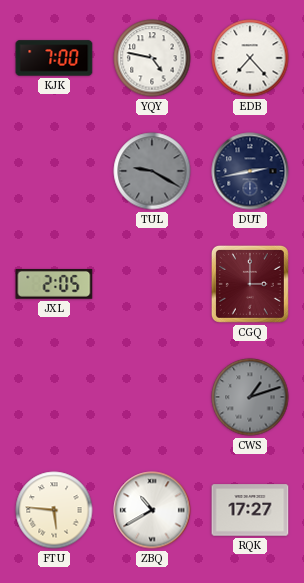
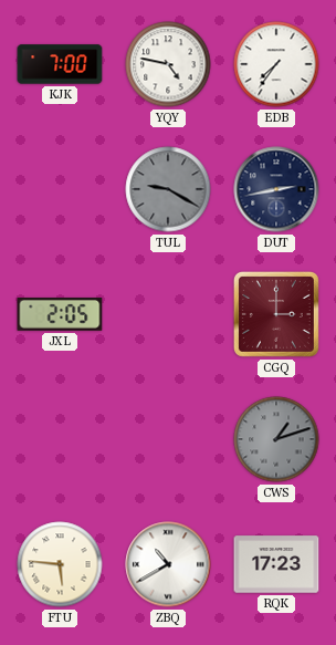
EDB: 7:23 -> 7:36
RQK: 17:27 -> 17:23
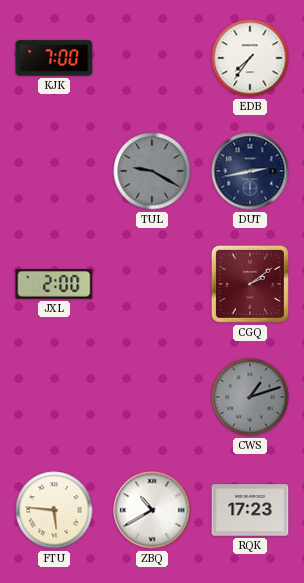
YQY: 4:47 -> none
JXL: 2:05 -> 2:00
CGQ: 3:00 -> 2:09
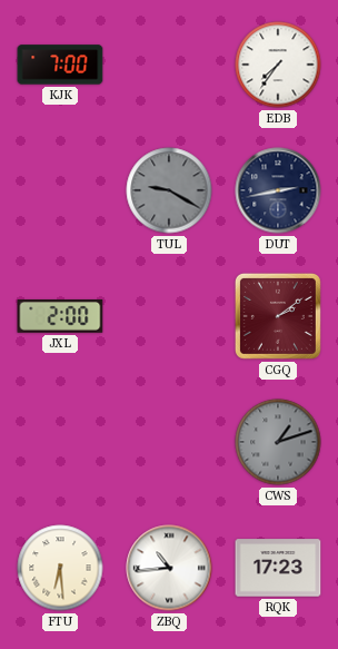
FTU: 5:46 -> 6:29
ZBQ: 10:40 -> 10:44
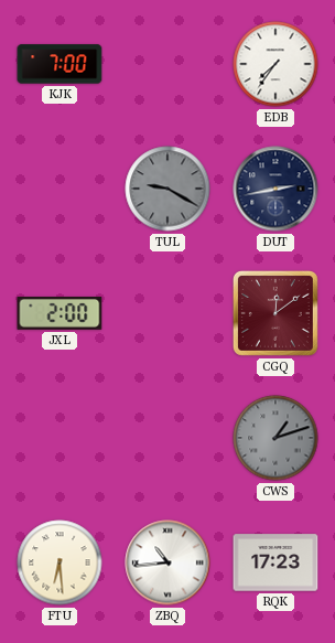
CGQ: 2:09 -> 12:09
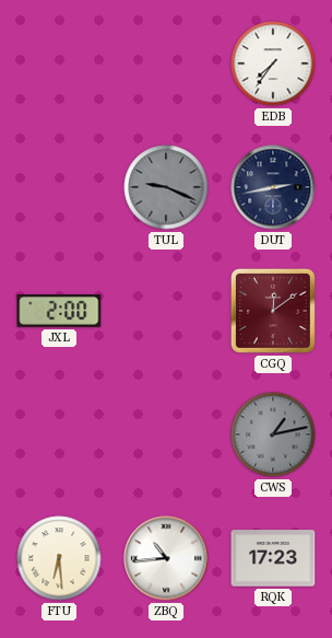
KJK: 7:00 -> none
TUL: 9:20 -> 9:19
CWS: 1:12 -> 1:13
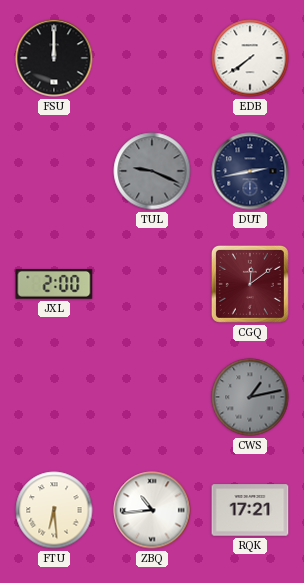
FSU: none -> 12:00
EDB: 7:36 -> 7:39
RQK: 17:23 -> 17:21
